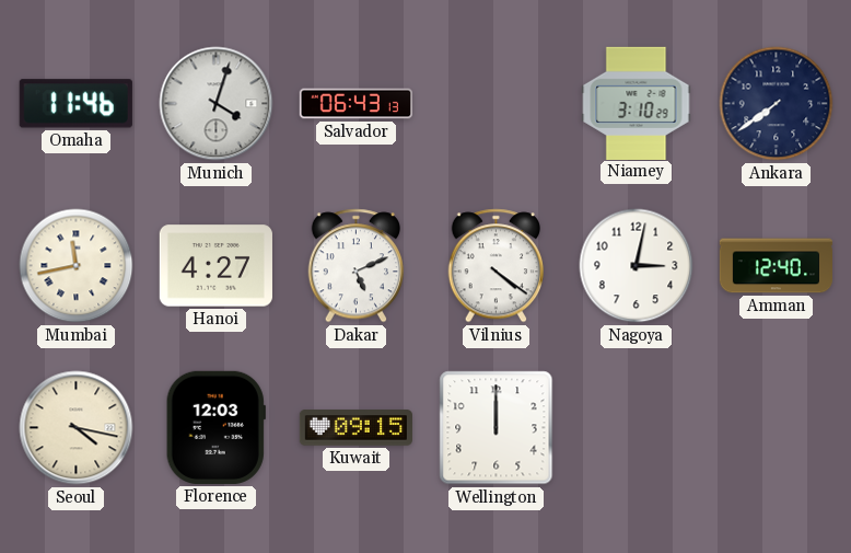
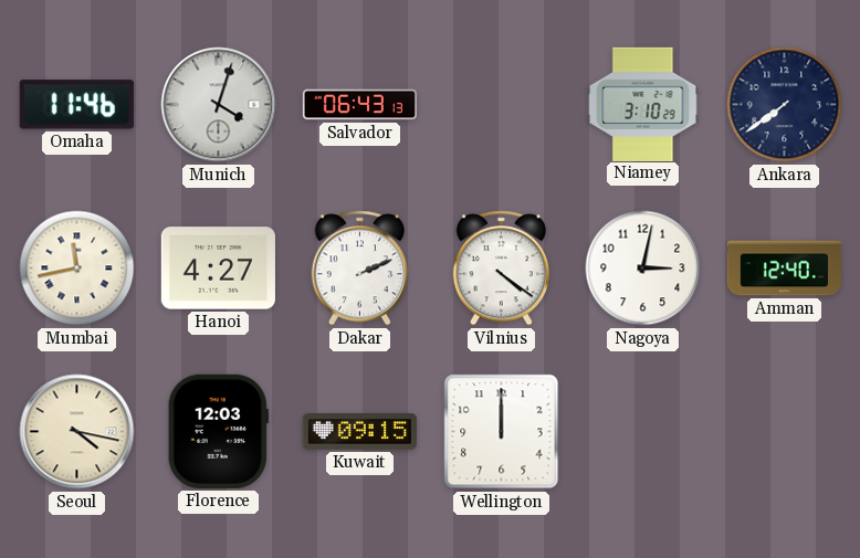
Dakar: 5:11 -> 2:11
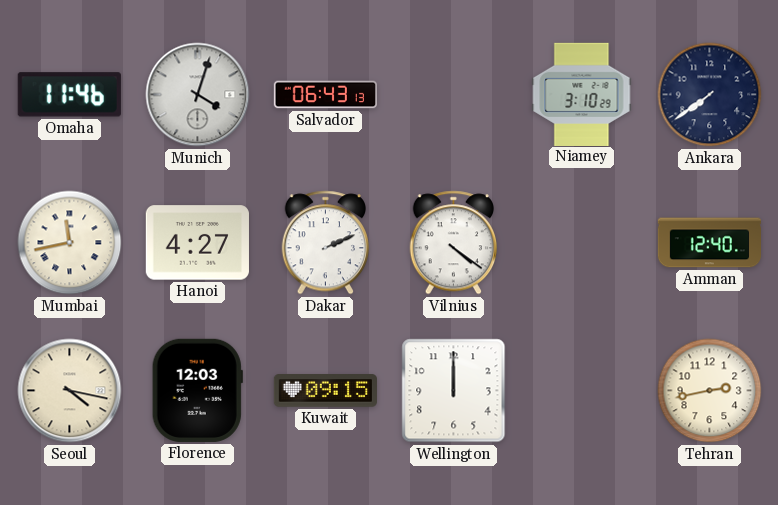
Nagoya: 3:02 -> none
Tehran: none -> 2:43
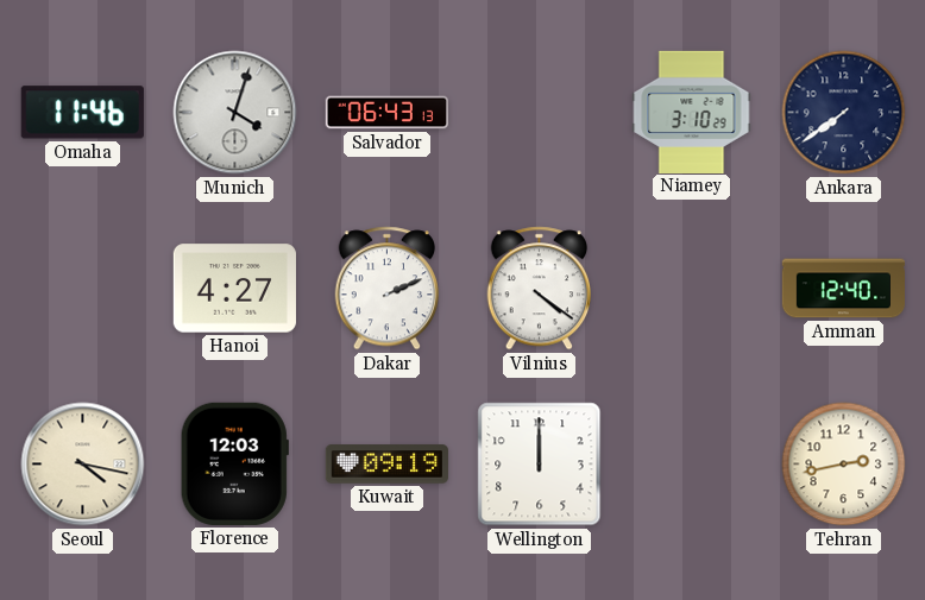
Mumbai: 11:43 -> none
Kuwait: 09:15 -> 09:19
